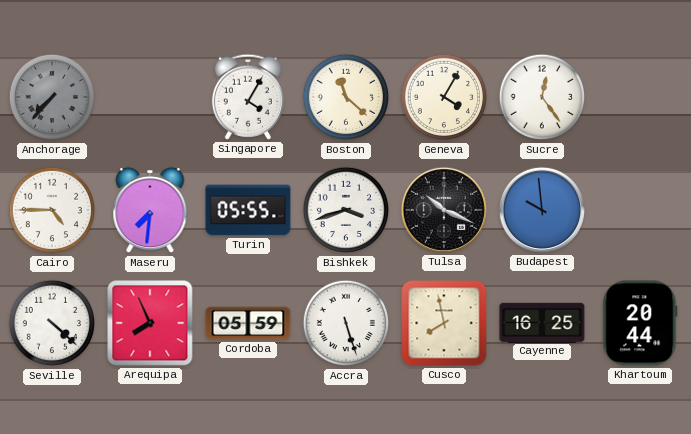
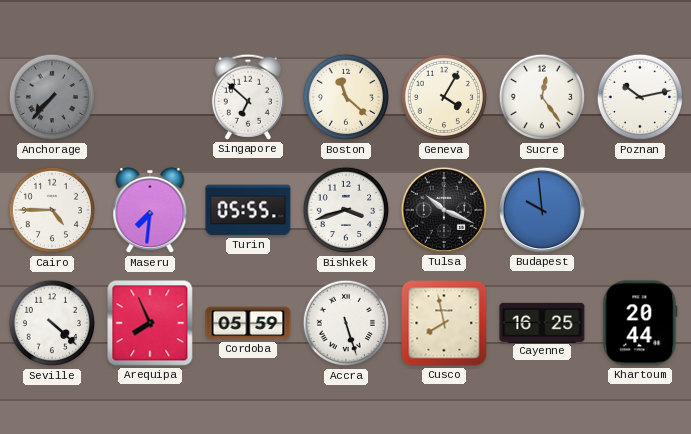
Singapore: 4:05 -> 6:52
Poznan: none -> 10:13
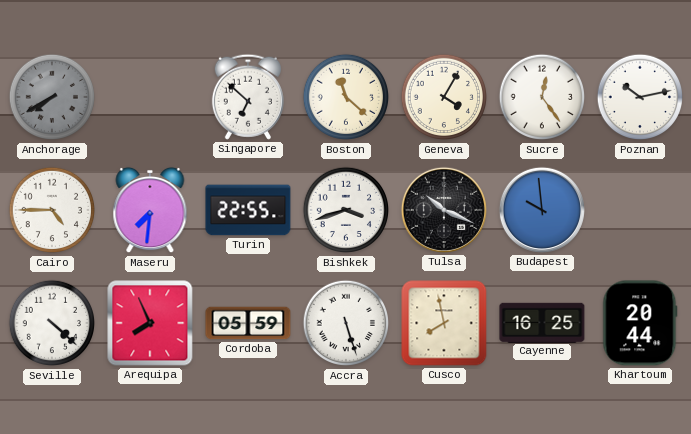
Anchorage: 7:37 -> 7:40
Turin: 05:55 -> 22:55
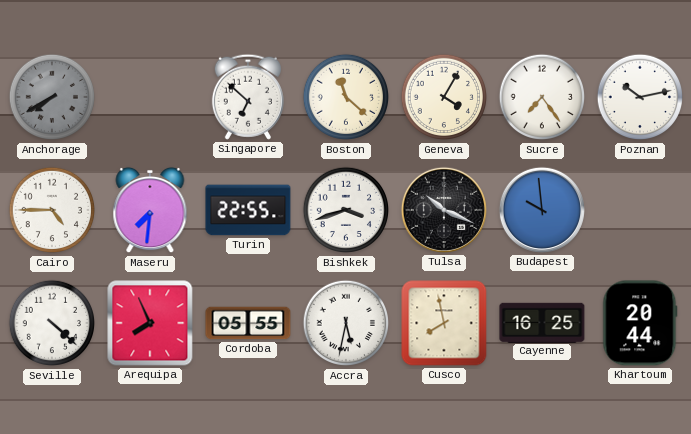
Sucre: 12:24 -> 7:24
Cordoba: 05:59 -> 05:55
Accra: 5:27 -> 5:32
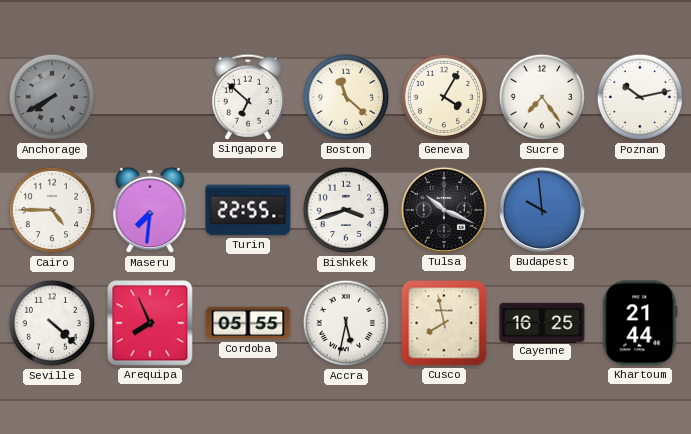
Khartoum: 20:44 -> 21:44
